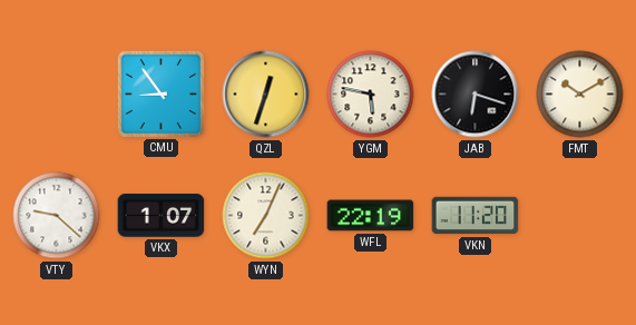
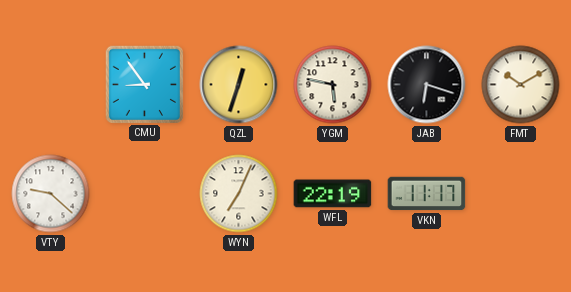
VKX: 1:07 -> none
VKN: 11:20 -> 11:17
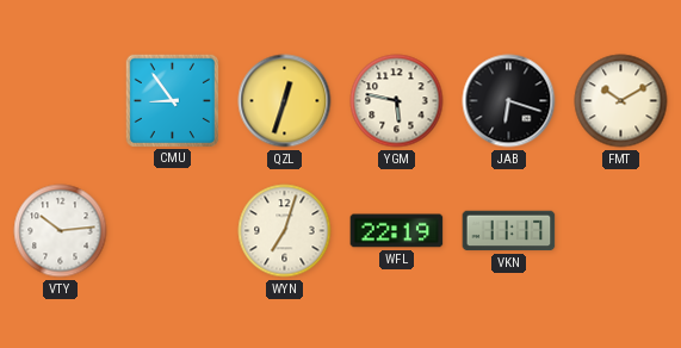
VTY: 9:22 -> 10:14
WYN: 7:04 -> 7:03
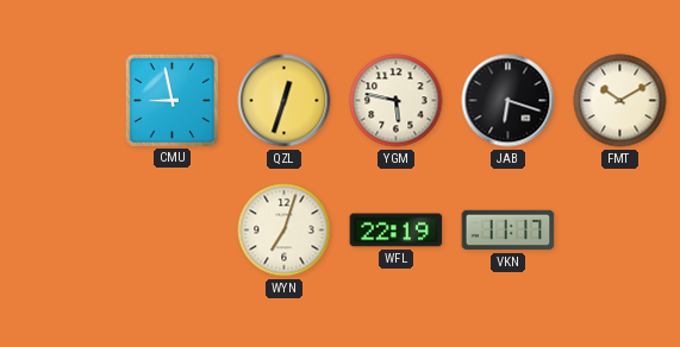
CMU: 8:54 -> 8:58
VTY: 10:14 -> none
